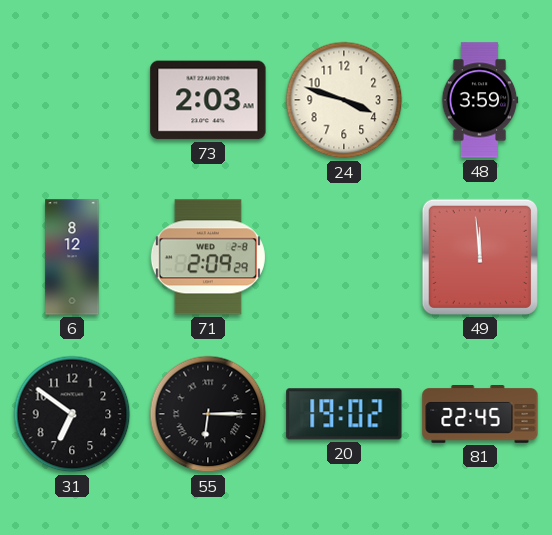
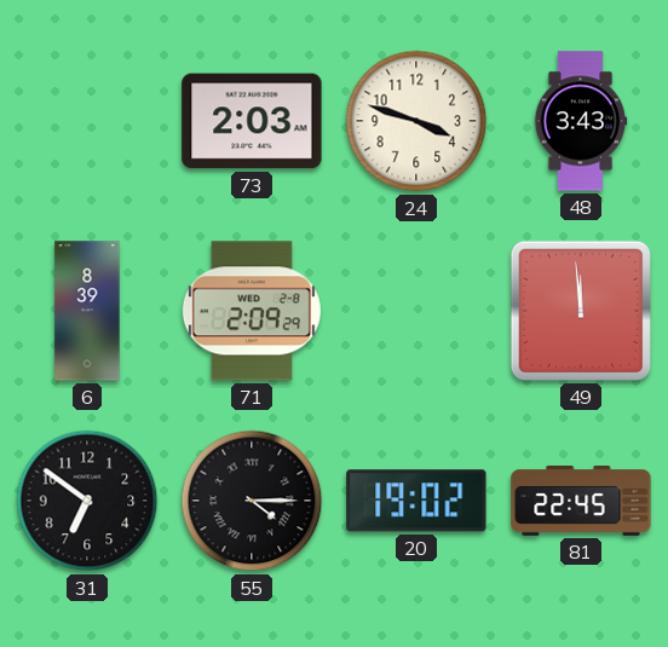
48: 3:59 -> 3:43
6: 8:12 -> 8:39
55: 6:15 -> 4:15
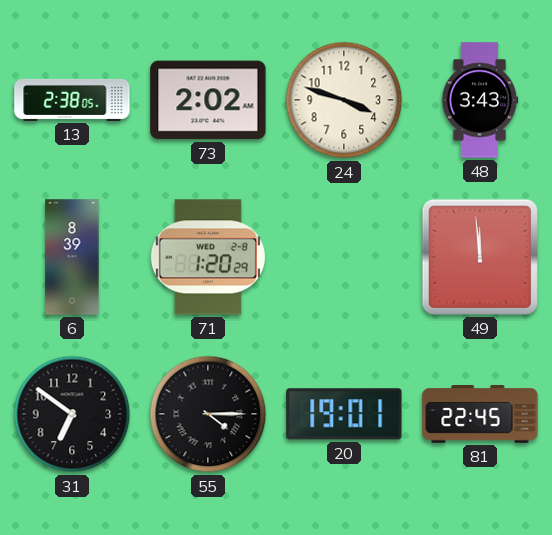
13: none -> 2:38
73: 2:03 -> 2:02
71: 2:09 -> 1:20
20: 19:02 -> 19:01
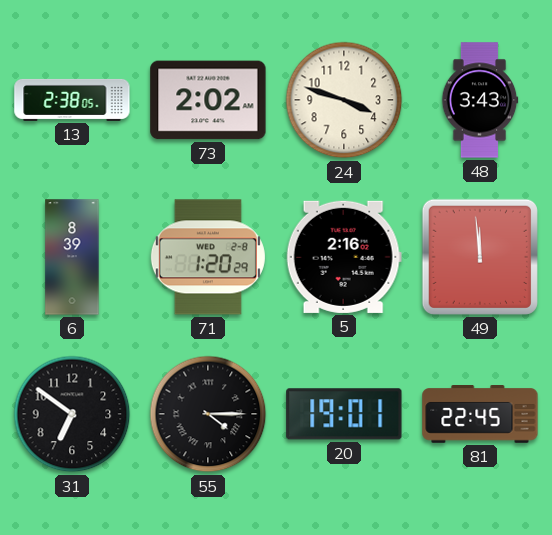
5: none -> 2:16
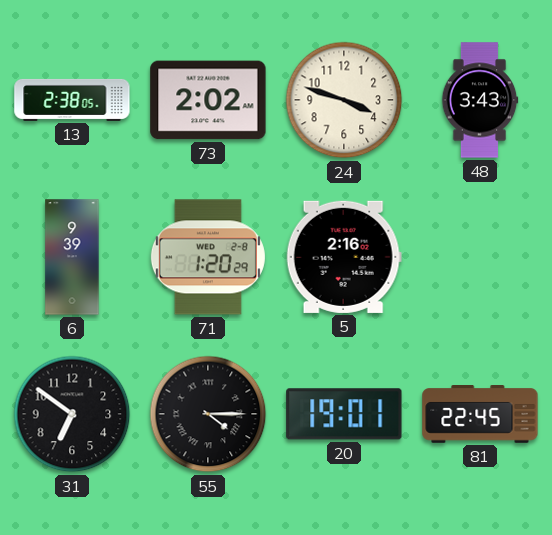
6: 8:39 -> 9:39
49: 11:59 -> none
